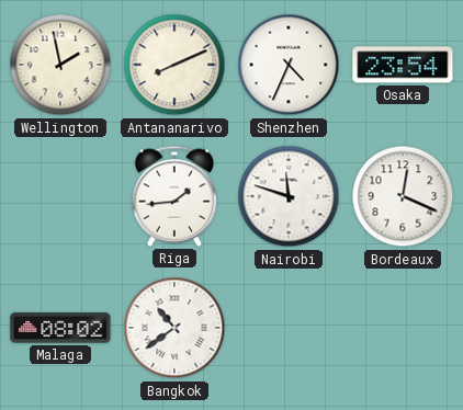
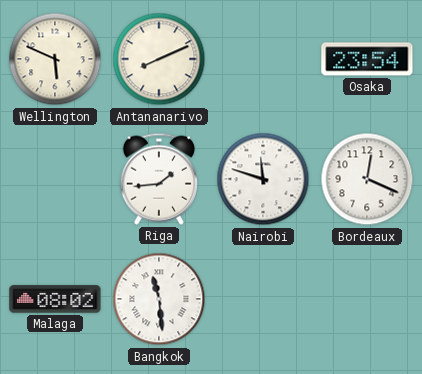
Wellington: 1:58 -> 5:49
Shenzhen: 4:34 -> none
Bangkok: 10:39 -> 11:29
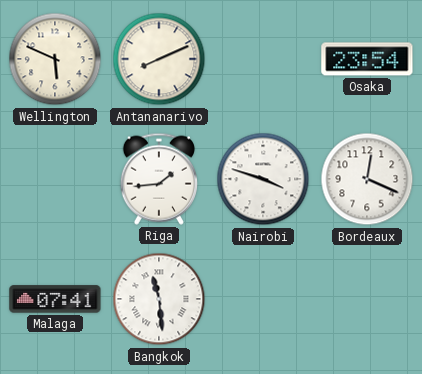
Nairobi: 11:48 -> 3:48
Malaga: 08:02 -> 07:41
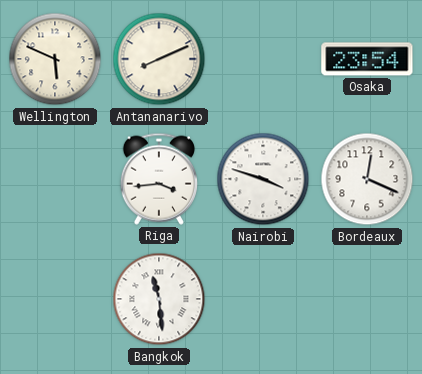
Riga: 1:44 -> 3:44
Malaga: 07:41 -> none
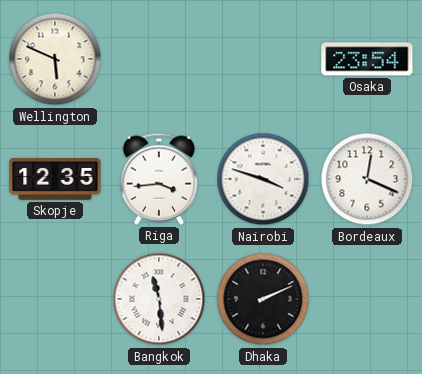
Antananarivo: 8:11 -> none
Skopje: none -> 12:35
Dhaka: none -> 2:11
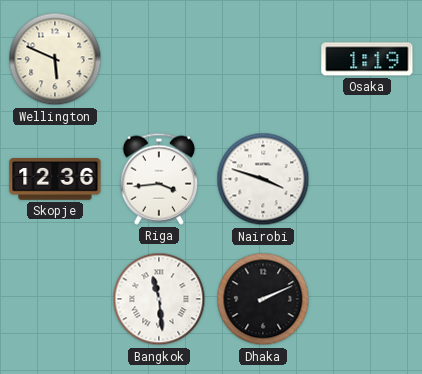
Osaka: 23:54 -> 1:19
Skopje: 12:35 -> 12:36
Bordeaux: 12:19 -> none
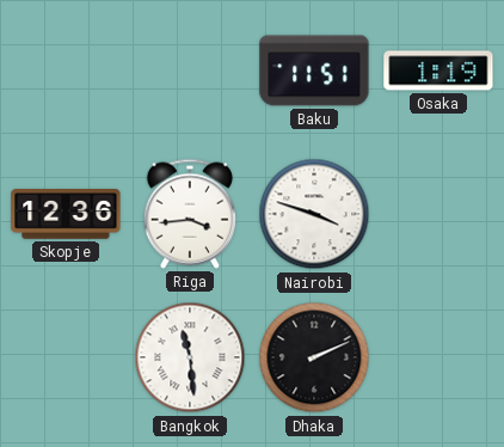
Wellington: 5:49 -> none
Baku: none -> 11:51
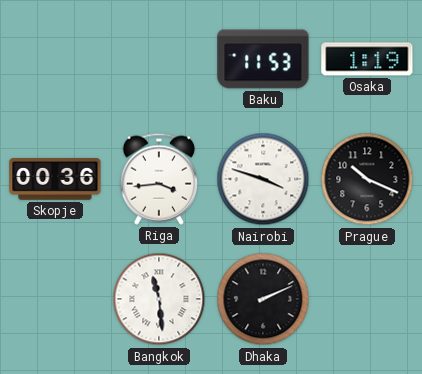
Baku: 11:51 -> 11:53
Skopje: 12:36 -> 00:36
Prague: none -> 10:19
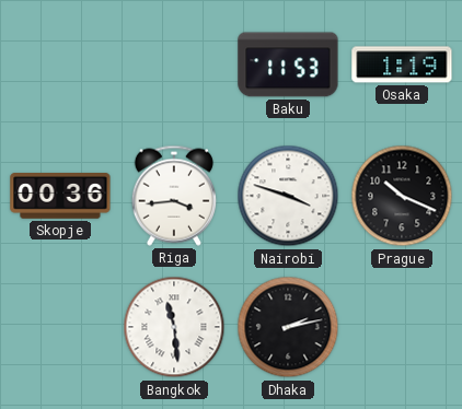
Dhaka: 2:11 -> 2:13
